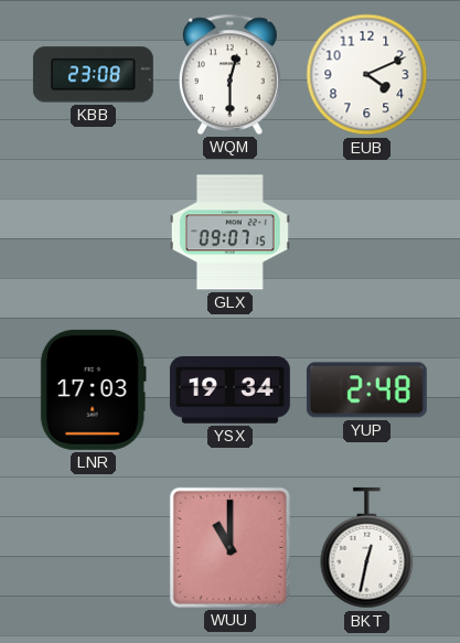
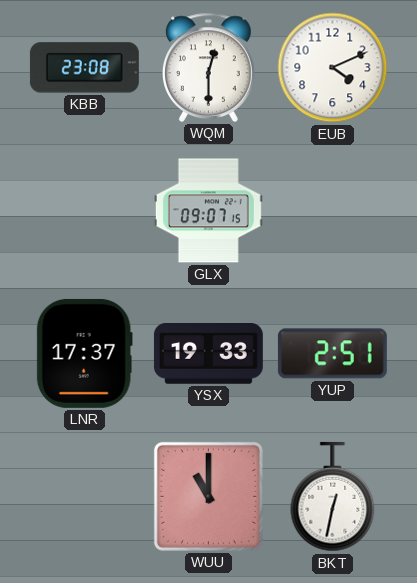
LNR: 17:03 -> 17:37
YSX: 19:34 -> 19:33
YUP: 2:48 -> 2:51
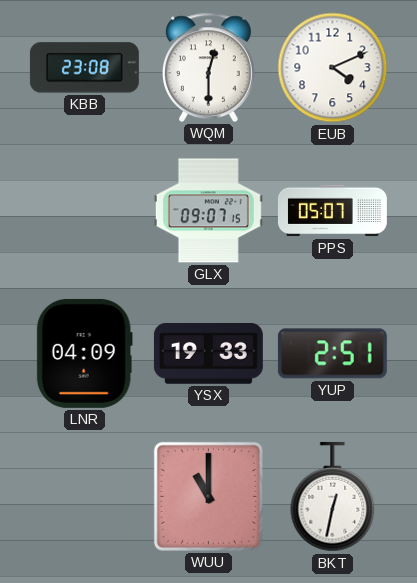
PPS: none -> 05:07
LNR: 17:37 -> 04:09
